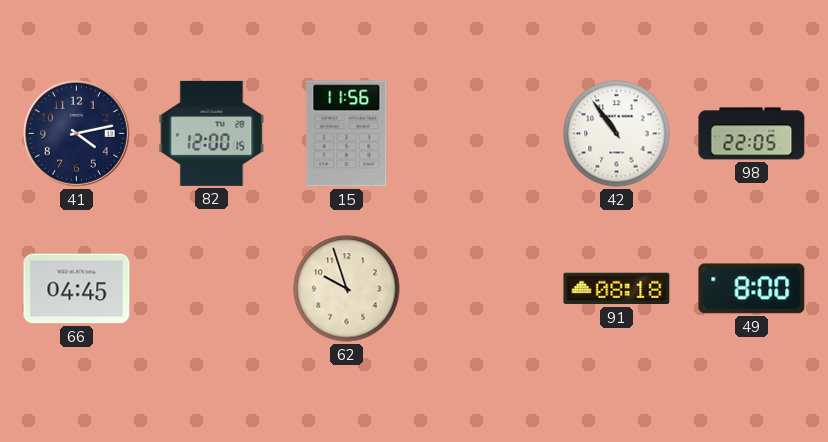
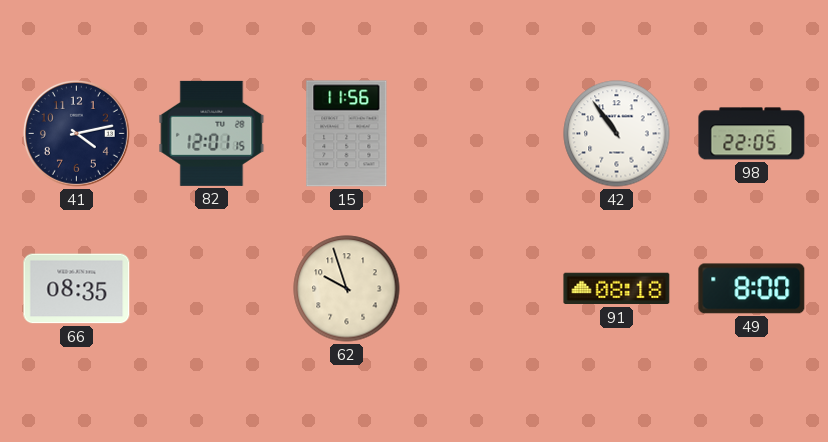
82: 12:00 -> 12:01
66: 04:45 -> 08:35
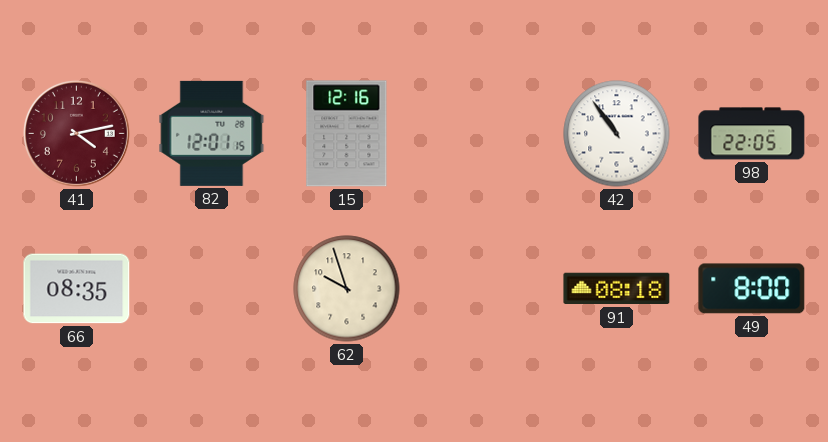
41 dial: navy -> burgundy
15: 11:56 -> 12:16
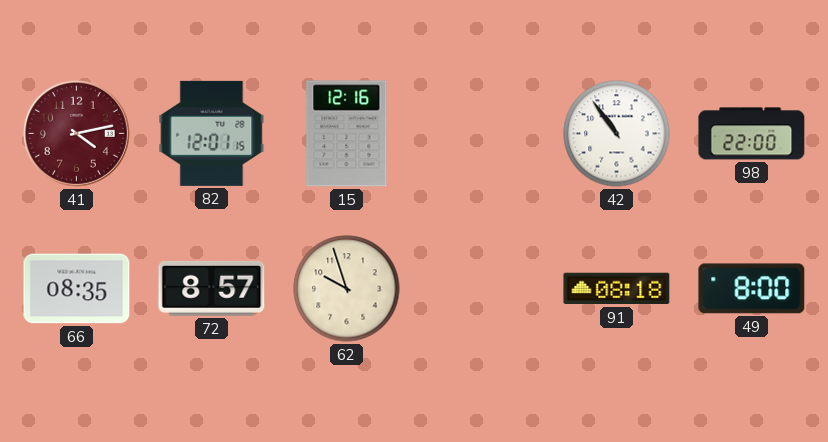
98: 22:05 -> 22:00
72: none -> 8:57
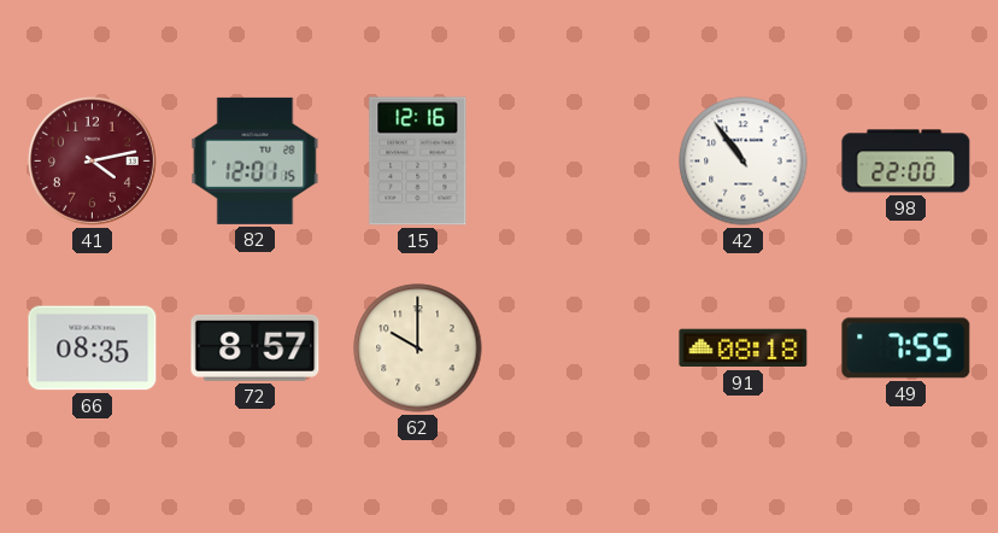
62: 9:57 -> 10:00
49: 8:00 -> 7:55
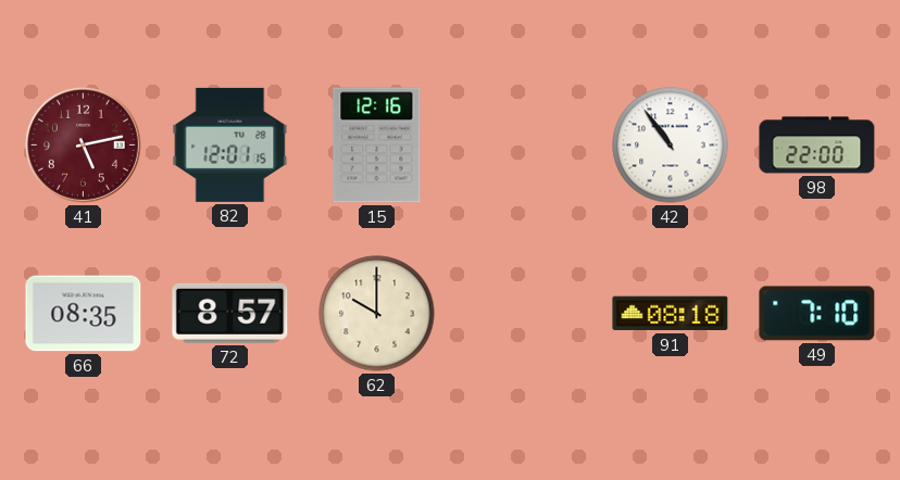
41: 4:13 -> 5:13
49: 7:55 -> 7:10
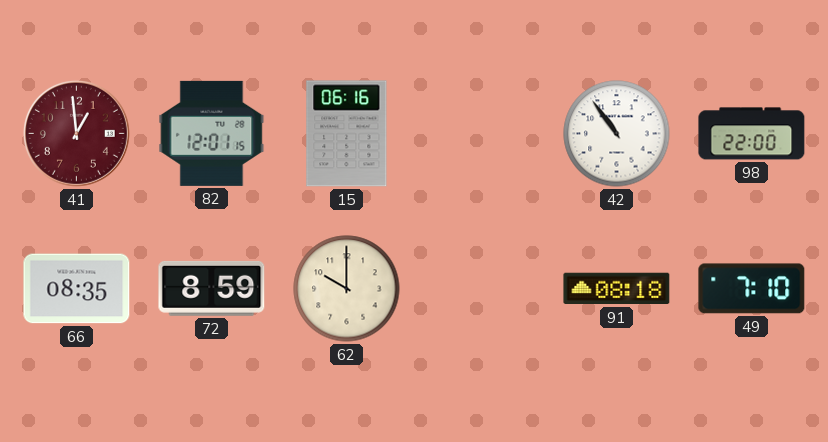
41: 5:13 -> 12:59
15: 12:16 -> 06:16
72: 8:57 -> 8:59
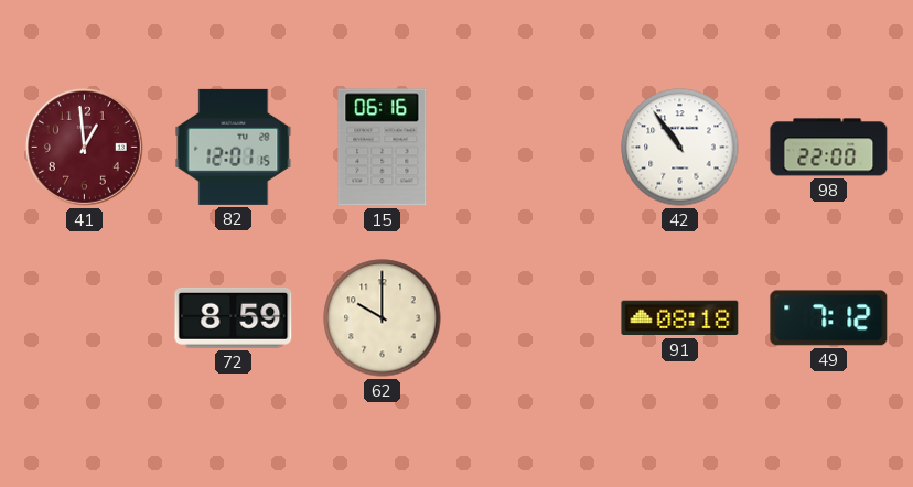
66: 08:35 -> none
49: 7:10 -> 7:12
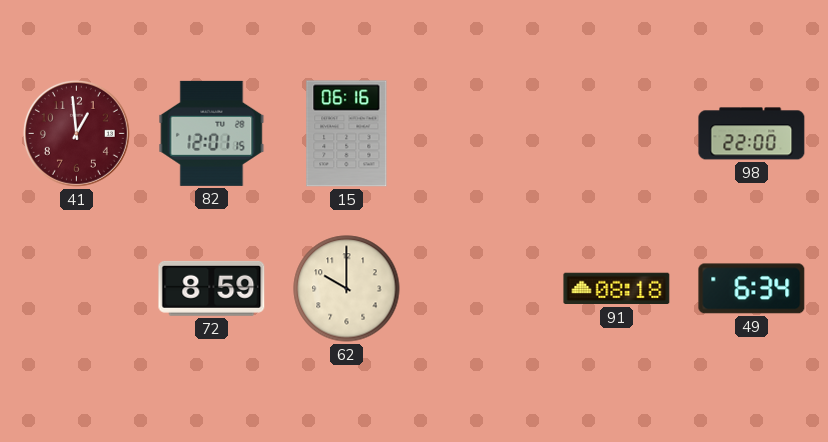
42: 10:54 -> none
49: 7:12 -> 6:34
